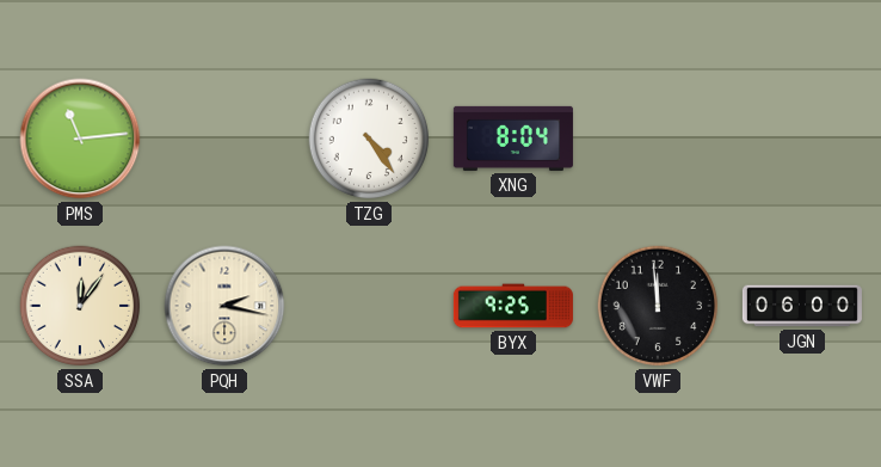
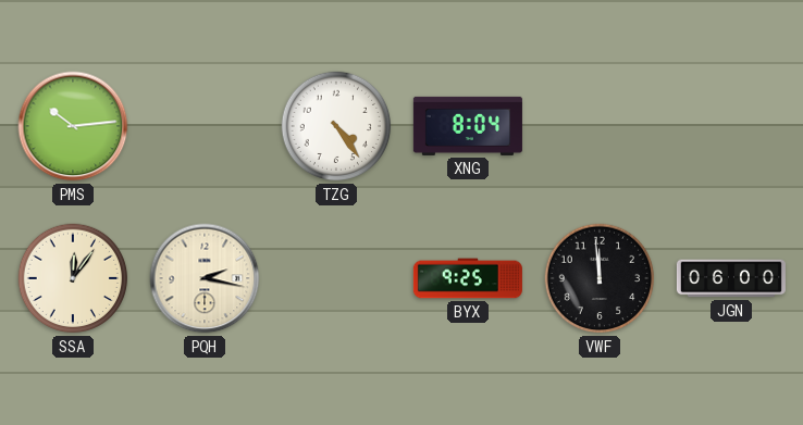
PMS: 11:14 -> 10:14
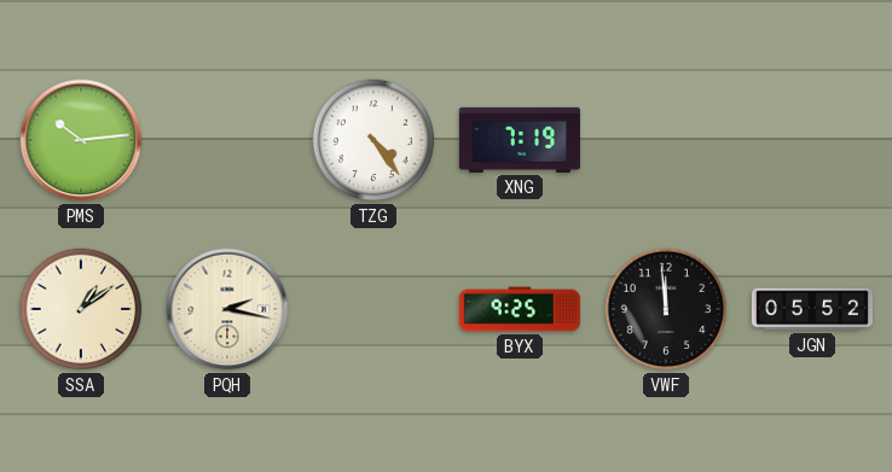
XNG: 8:04 -> 7:19
SSA: 12:06 -> 1:09
JGN: 06:00 -> 05:52
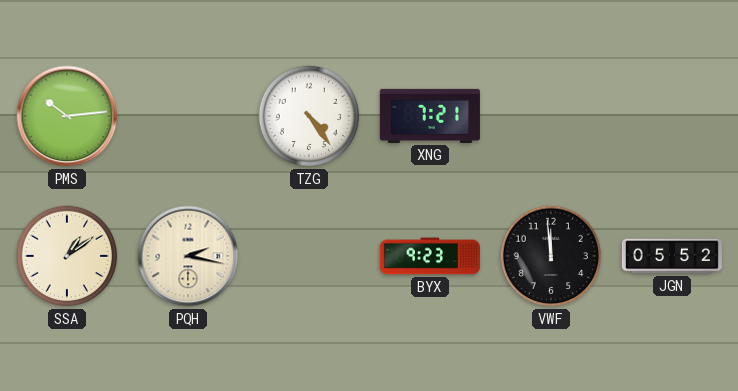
XNG: 7:19 -> 7:21
BYX: 9:25 -> 9:23
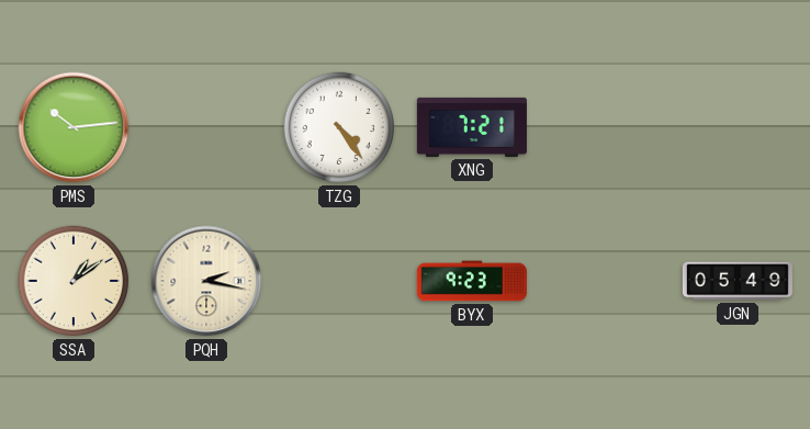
VWF: 11:59 -> none
JGN: 05:52 -> 05:49
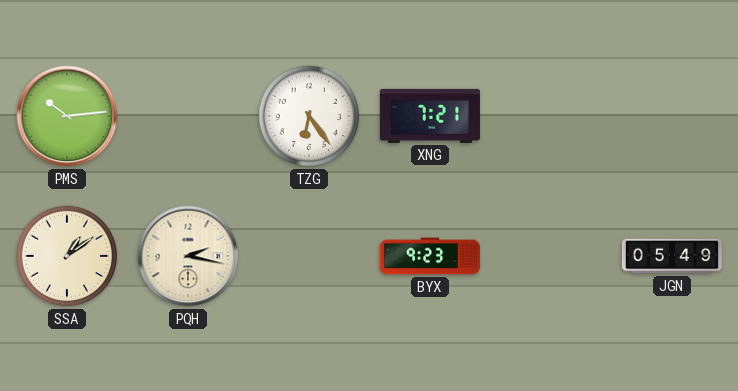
TZG: 4:24 -> 6:24
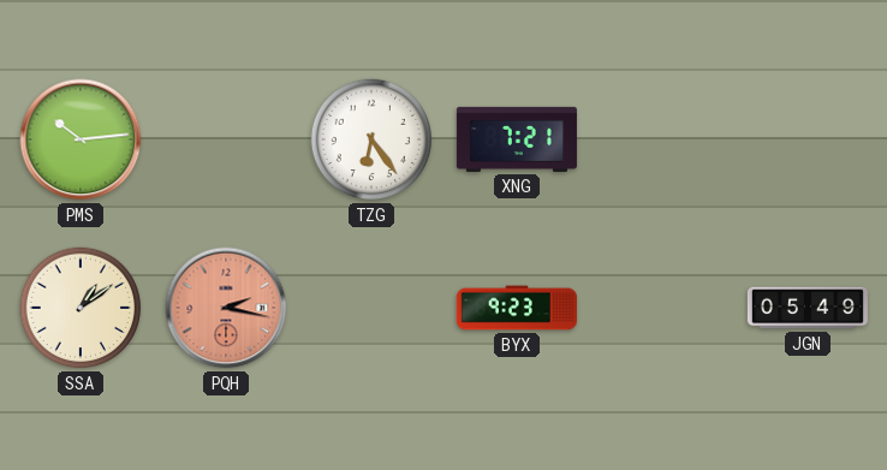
PQH dial: cream -> salmon
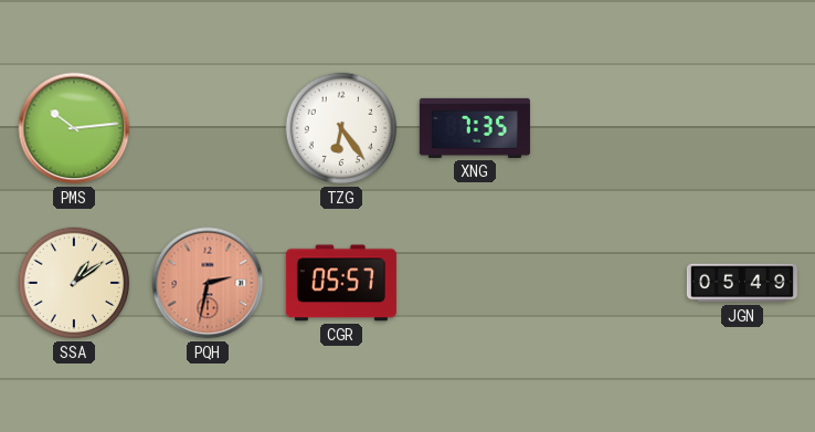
XNG: 7:21 -> 7:35
PQH: 2:17 -> 2:32
CGR: none -> 05:57
BYX: 9:23 -> none
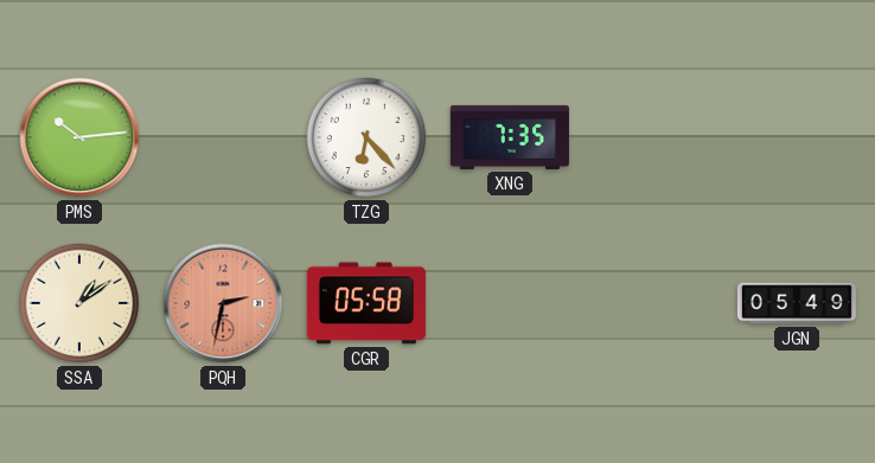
TZG: 6:24 -> 6:23
CGR: 05:57 -> 05:58
